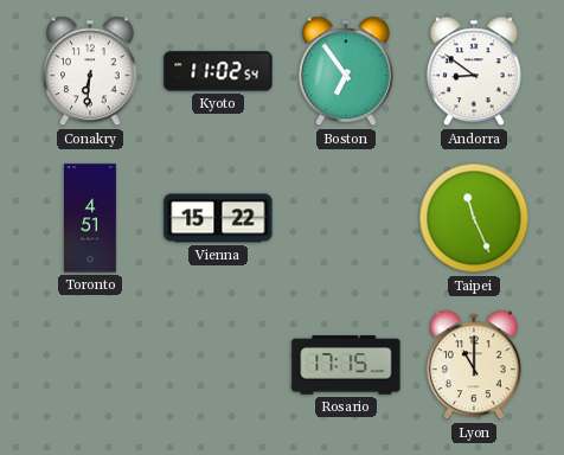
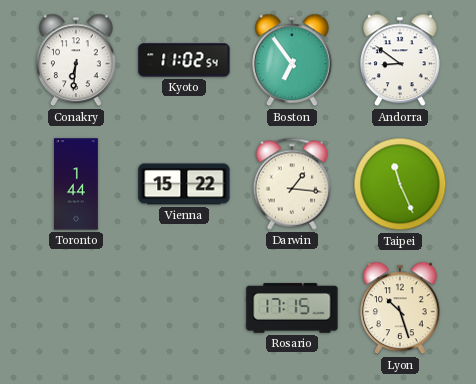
Toronto: 4:51 -> 1:44
Darwin: none -> 1:16
Lyon: 11:00 -> 10:27
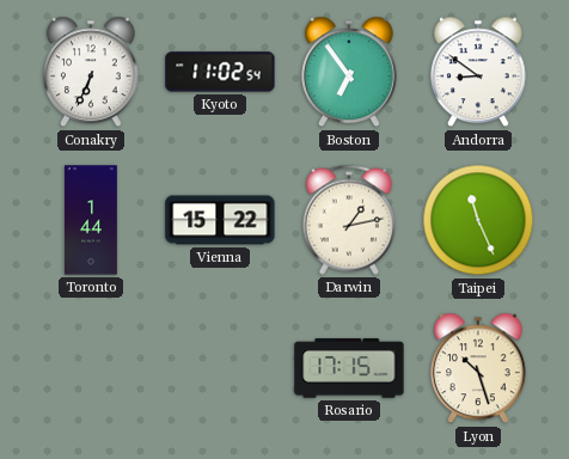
Conakry: 6:31 -> 6:34
Darwin: 1:16 -> 1:13
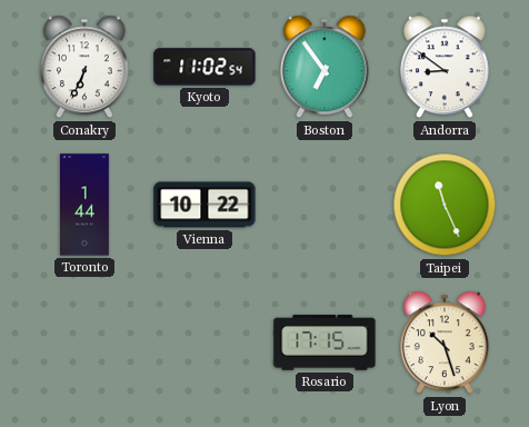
Vienna: 15:22 -> 10:22
Darwin: 1:13 -> none
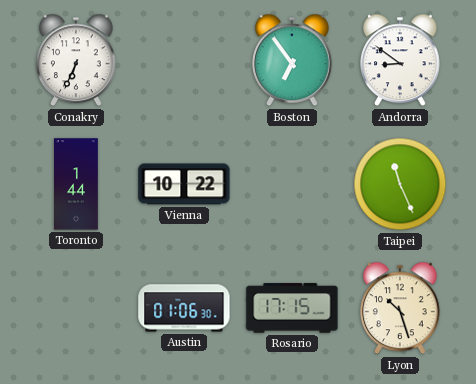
Kyoto: 11:02 -> none
Austin: none -> 01:06
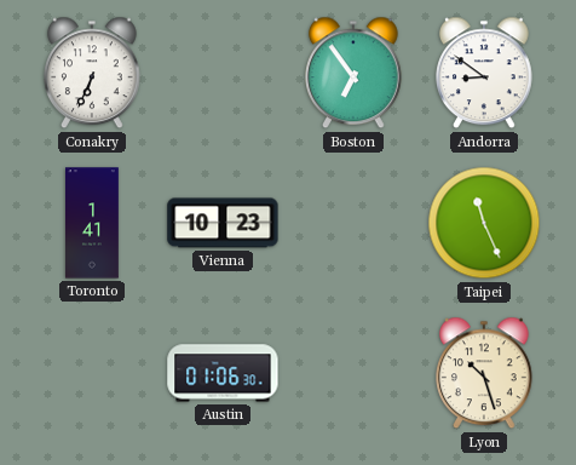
Toronto: 1:44 -> 1:41
Vienna: 10:22 -> 10:23
Rosario: 17:15 -> none
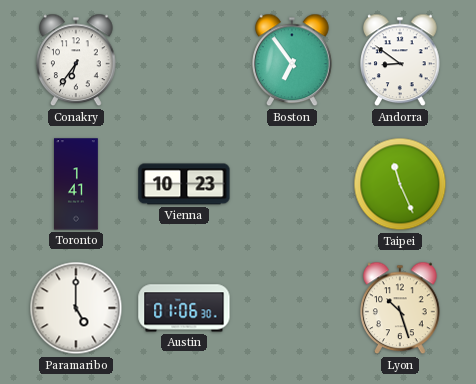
Conakry: 6:34 -> 6:36
Paramaribo: none -> 5:00
